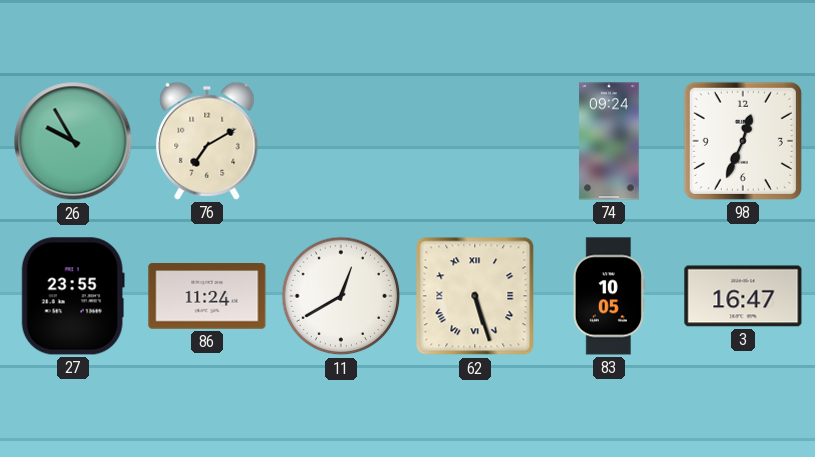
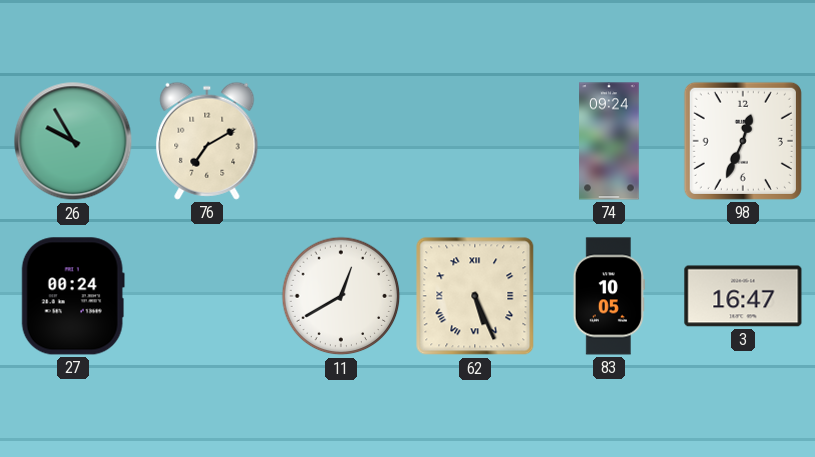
27: 23:55 -> 00:24
86: 11:24 -> none
62: 5:27 -> 5:26
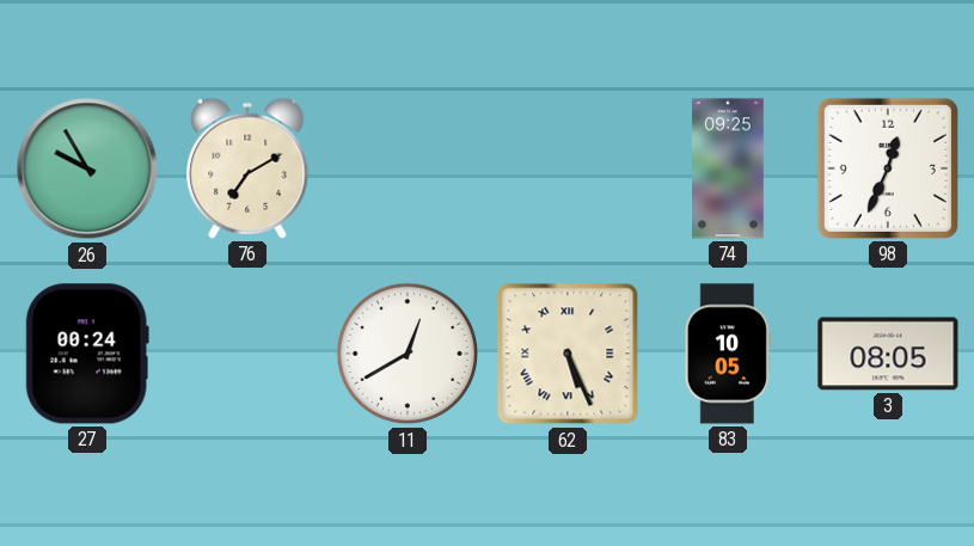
74: 09:24 -> 09:25
3: 16:47 -> 08:05
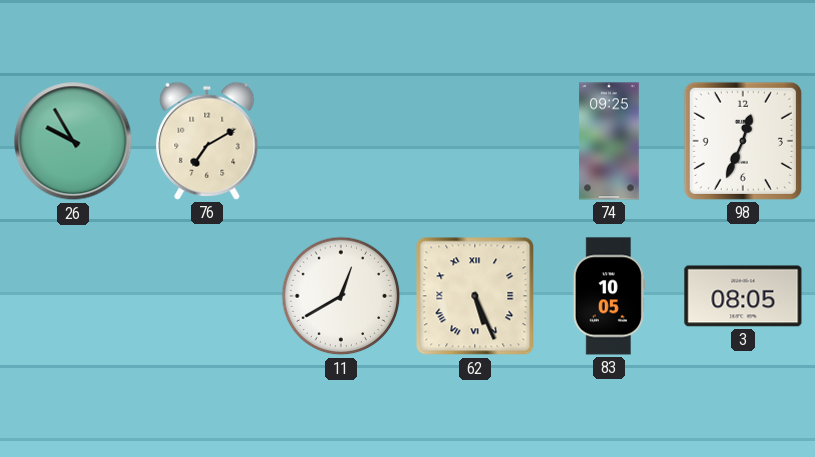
27: 00:24 -> none
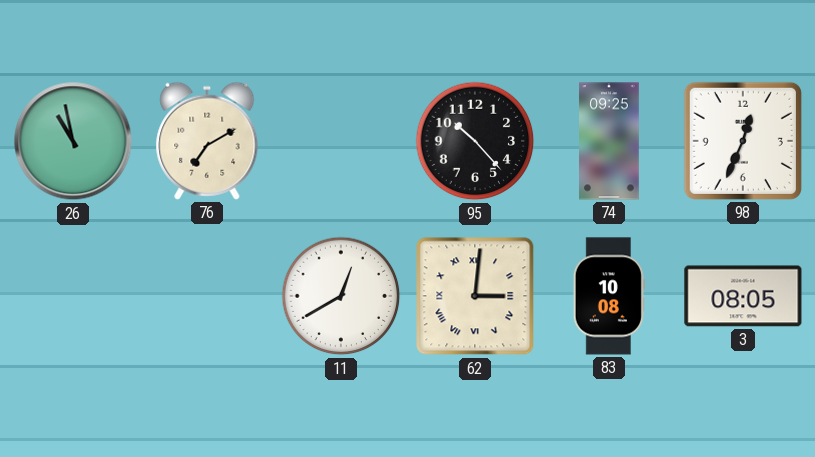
26: 9:55 -> 10:58
95: none -> 10:23
62: 5:26 -> 3:01
83: 10:05 -> 10:08
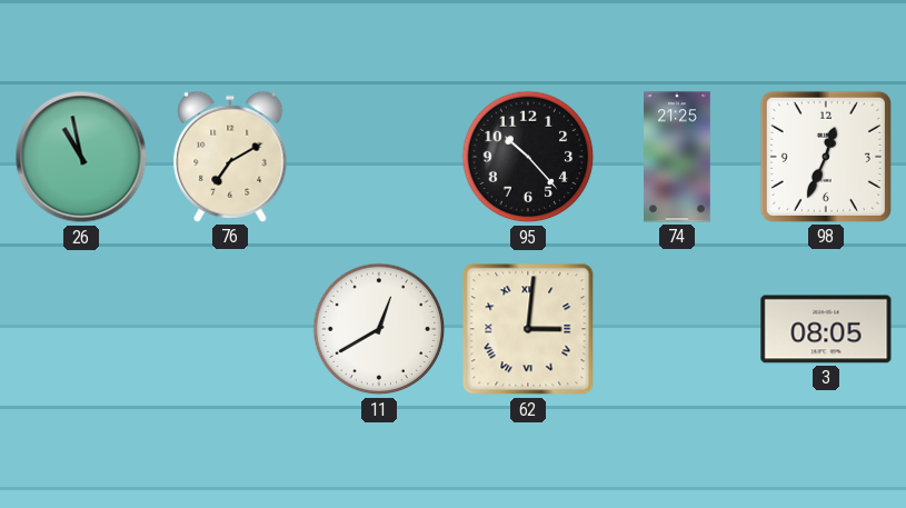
74: 09:25 -> 21:25
83: 10:08 -> none
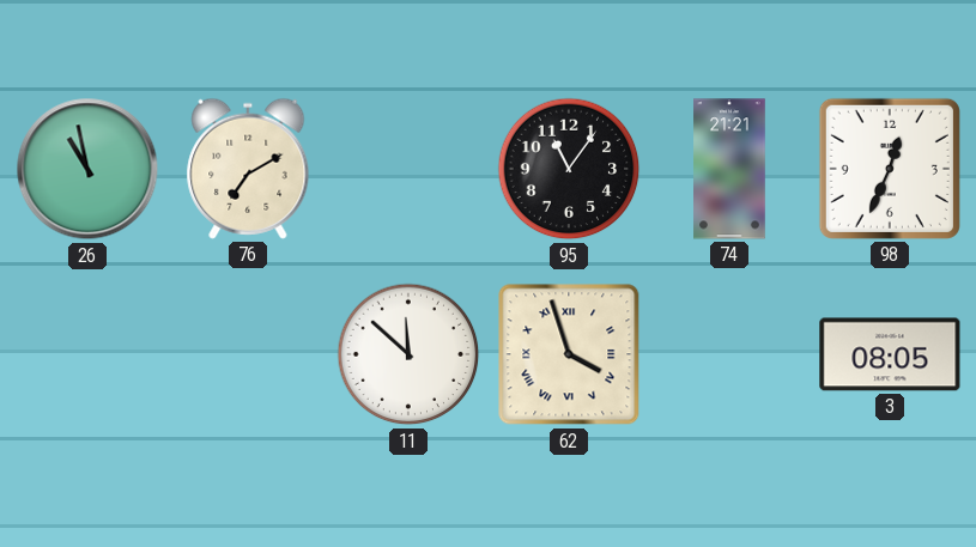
95: 10:23 -> 11:06
74: 21:25 -> 21:21
11: 12:40 -> 11:52
62: 3:01 -> 3:57
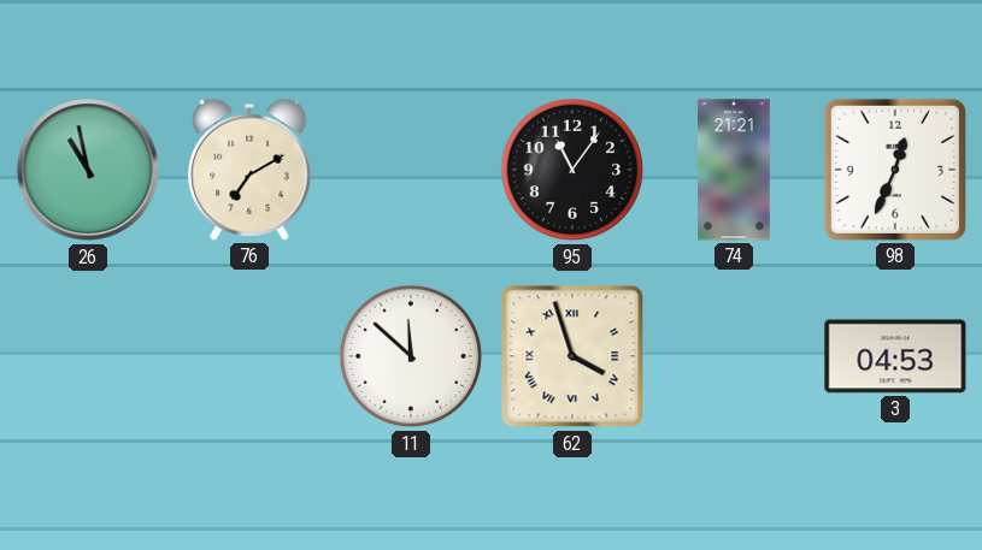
3: 08:05 -> 04:53
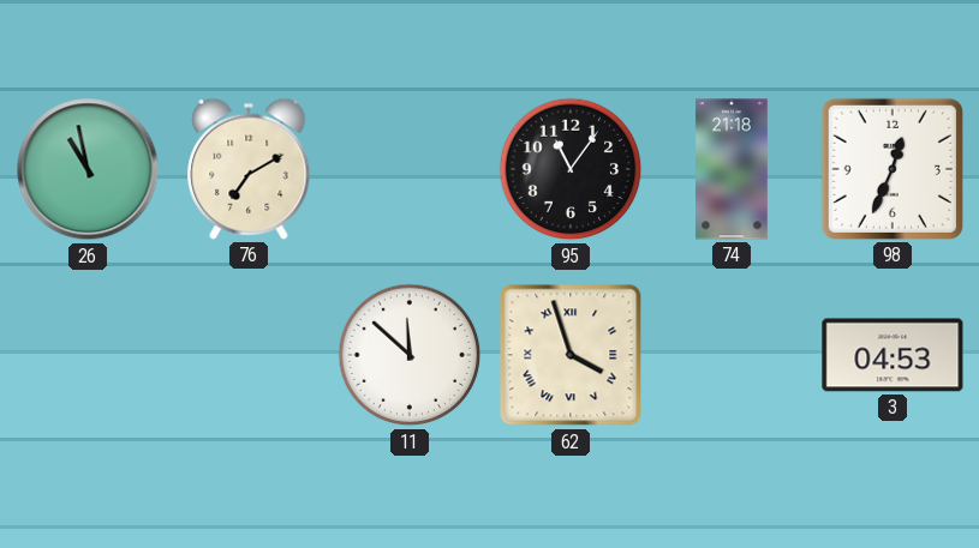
74: 21:21 -> 21:18
